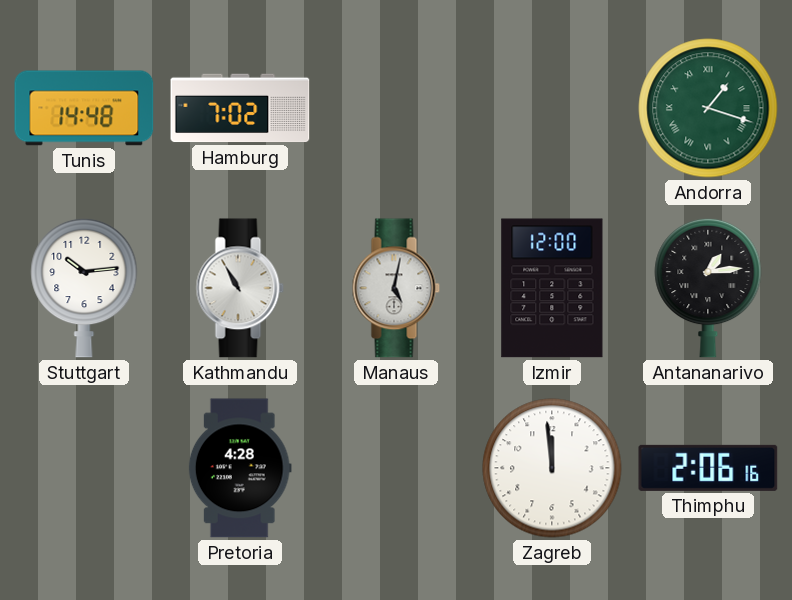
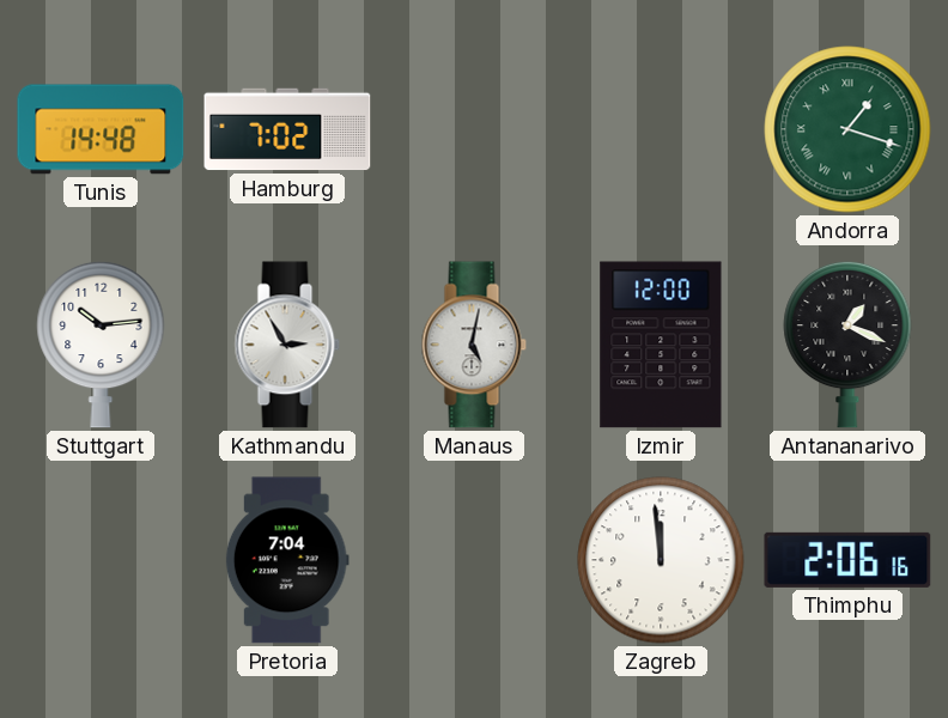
Kathmandu: 10:55 -> 2:55
Antananarivo: 1:14 -> 1:19
Pretoria: 4:28 -> 7:04
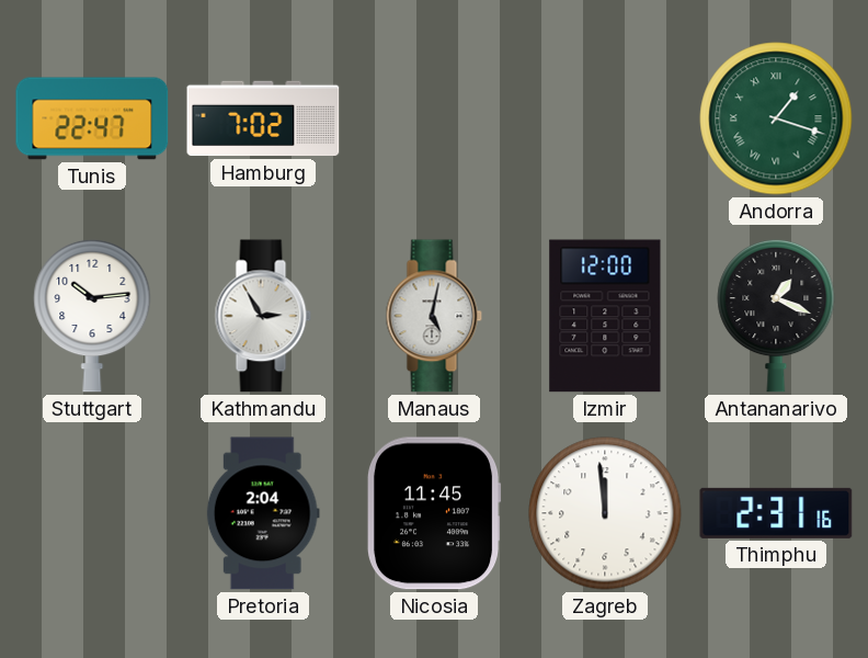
Tunis: 14:48 -> 22:47
Pretoria: 7:04 -> 2:04
Nicosia: none -> 11:45
Thimphu: 2:06 -> 2:31
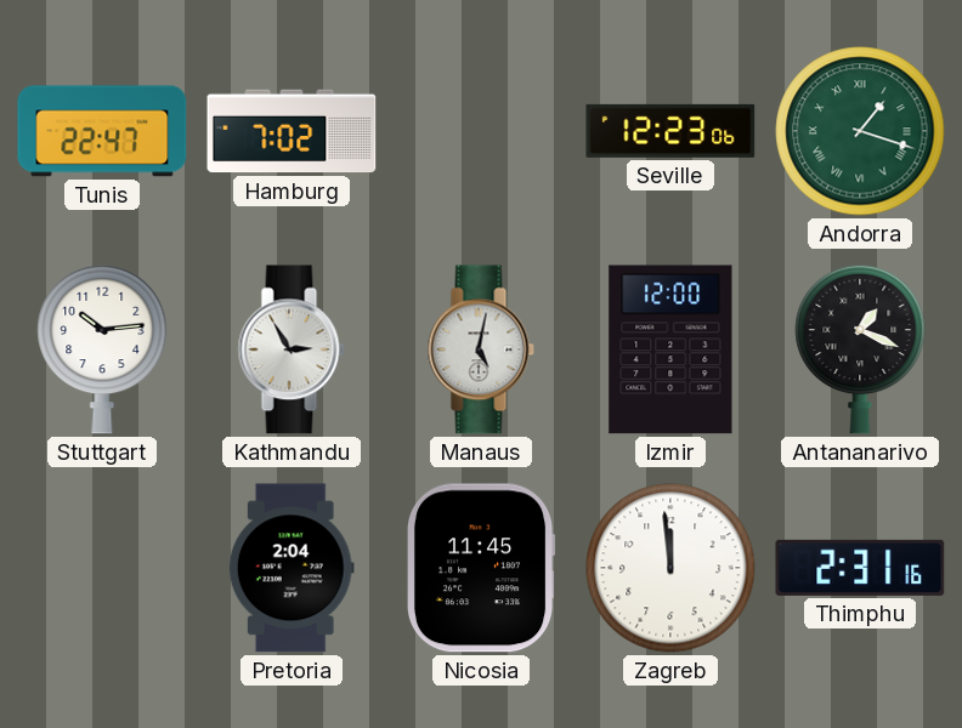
Seville: none -> 12:23
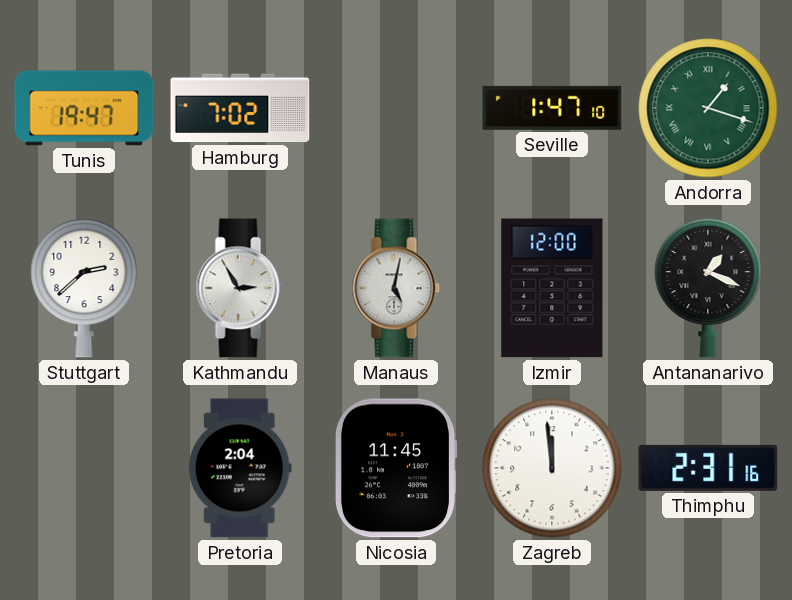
Tunis: 22:47 -> 19:47
Seville: 12:23 -> 1:47
Stuttgart: 10:14 -> 2:38
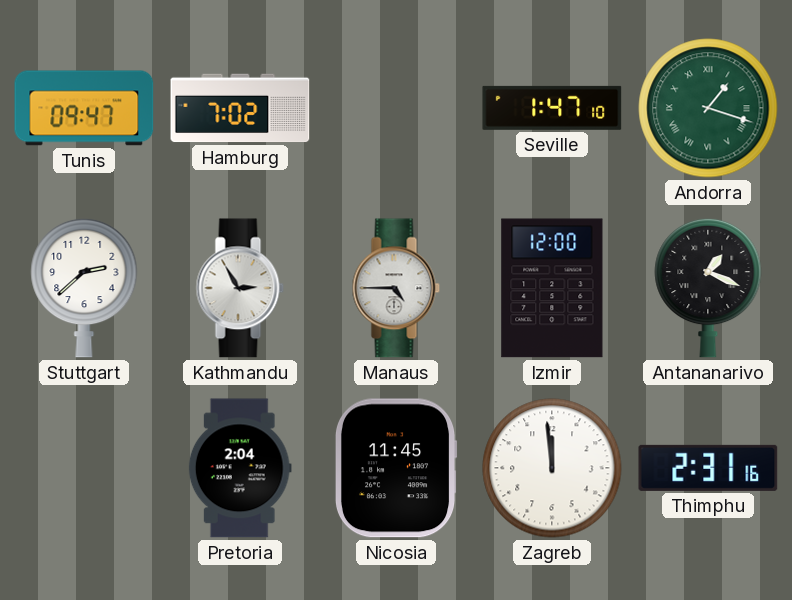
Tunis: 19:47 -> 09:47
Manaus: 5:02 -> 4:45
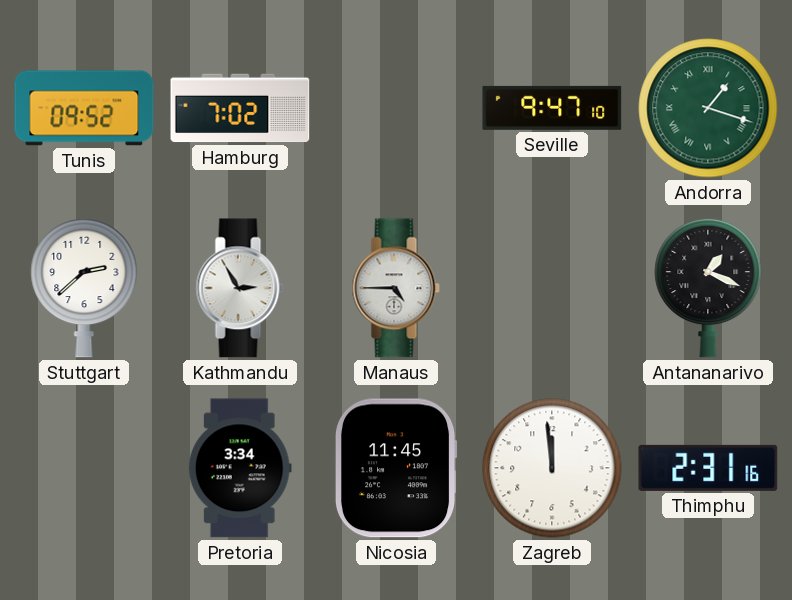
Tunis: 09:47 -> 09:52
Seville: 1:47 -> 9:47
Izmir: 12:00 -> none
Pretoria: 2:04 -> 3:34
